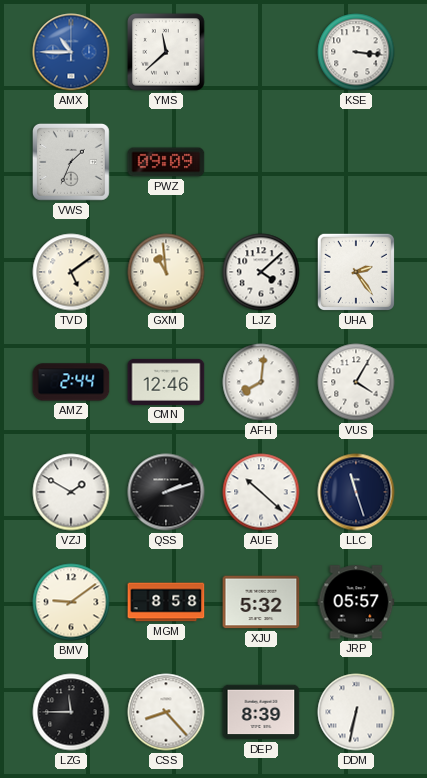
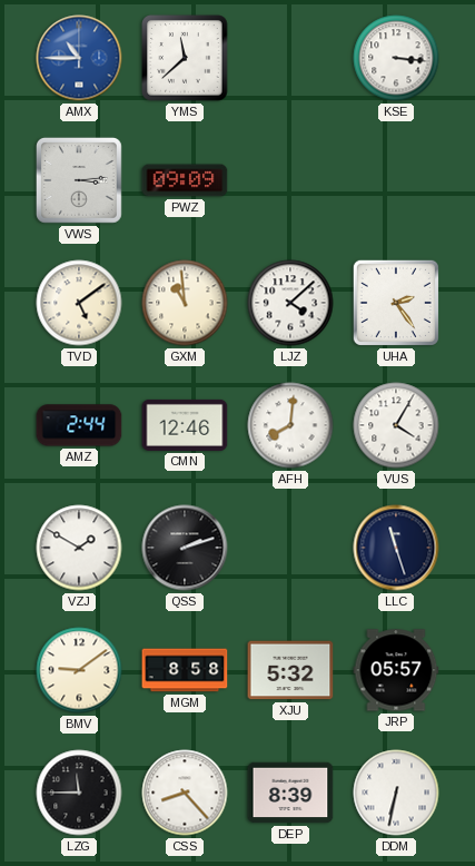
VWS: 1:34 -> 3:14
AUE: 10:22 -> none
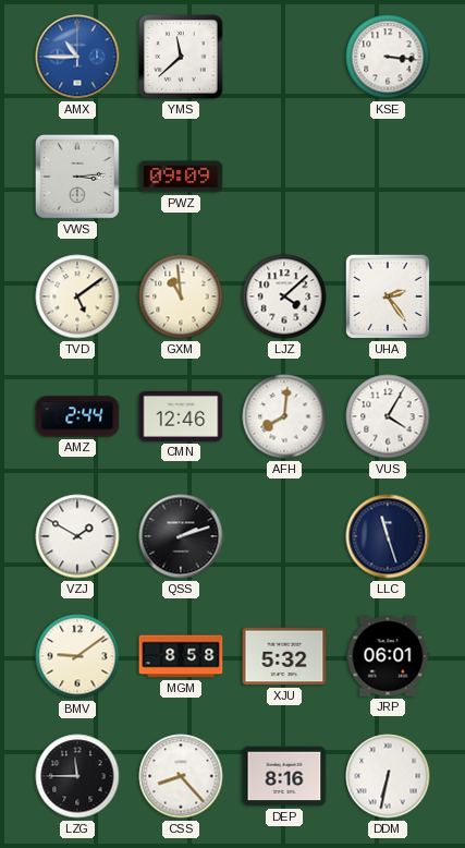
JRP: 05:57 -> 06:01
DEP: 8:39 -> 8:16
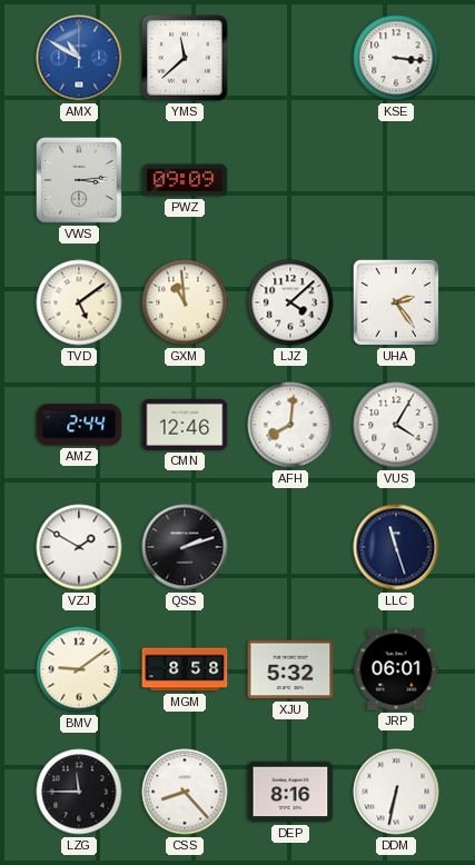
AMX: 10:45 -> 10:50
